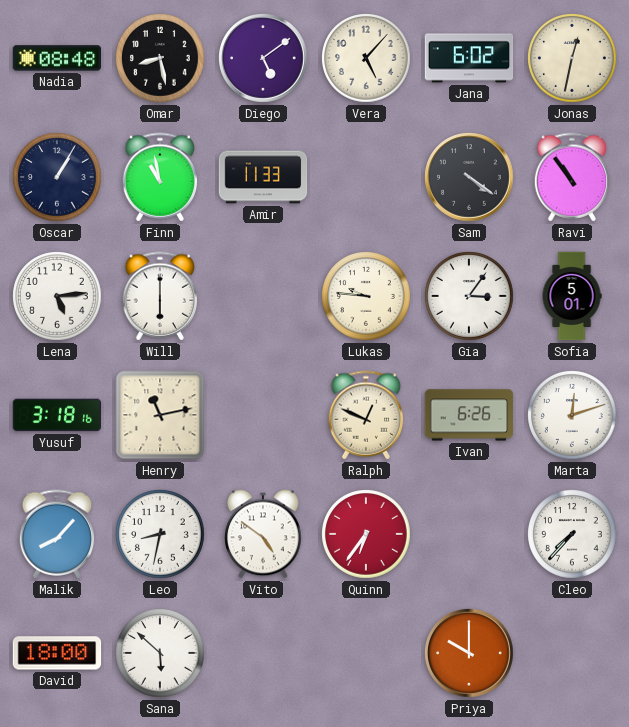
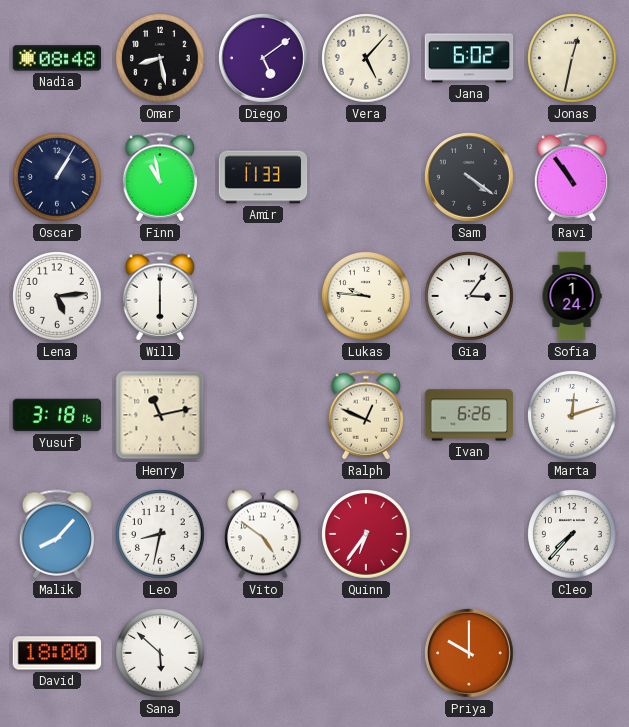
Sofia: 5:01 -> 1:24
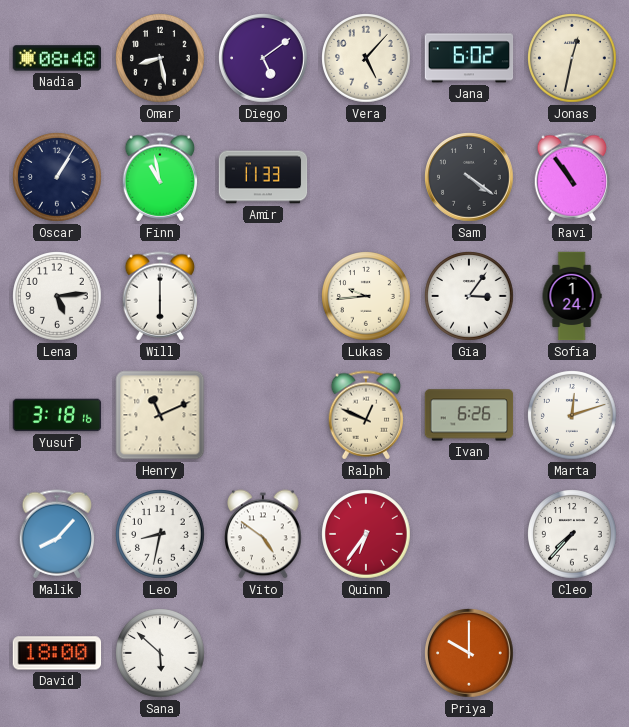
Lukas: 9:46 -> 9:44
Henry: 11:13 -> 11:11
